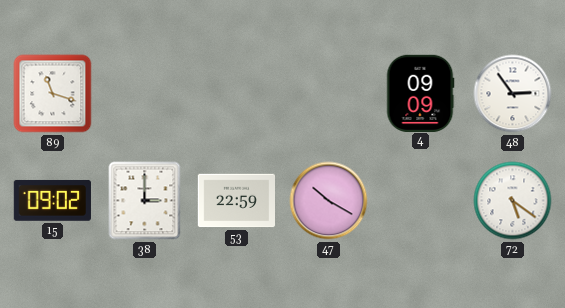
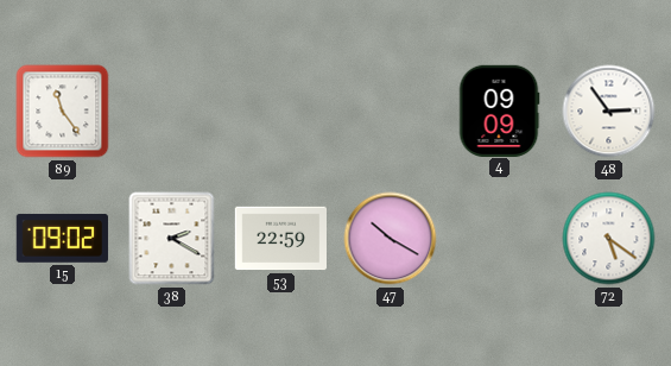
89: 11:18 -> 11:24
38: 3:00 -> 2:20
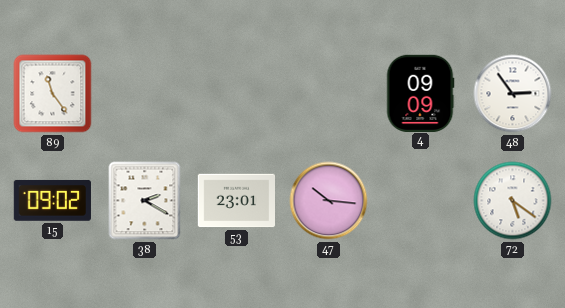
53: 22:59 -> 23:01
47: 10:20 -> 10:16
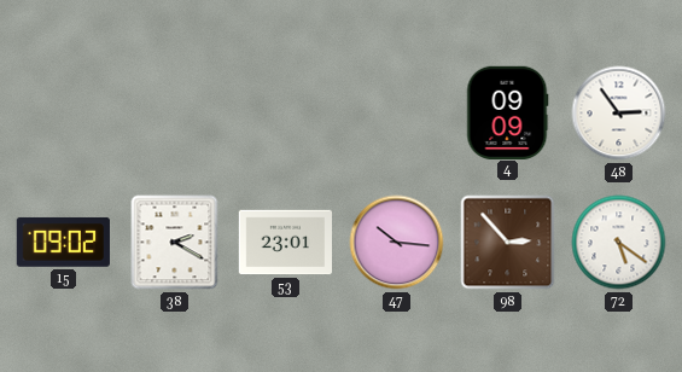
89: 11:24 -> none
98: none -> 2:53
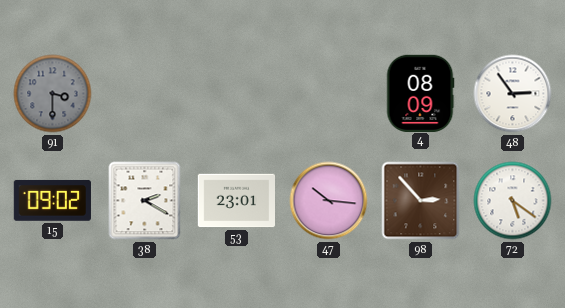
91: none -> 3:30
4: 09:09 -> 08:09
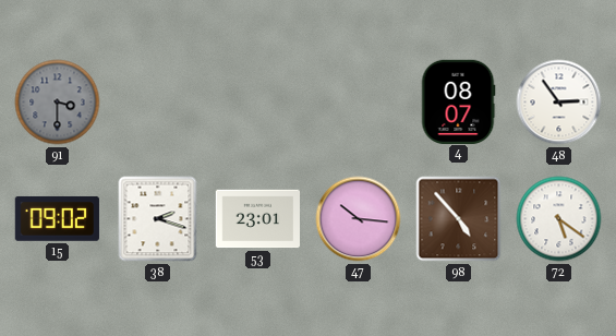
4: 08:09 -> 08:07
38: 2:20 -> 2:18
98: 2:53 -> 4:53
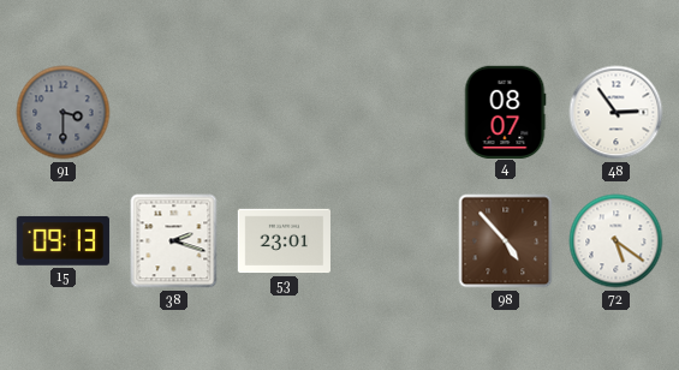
15: 09:02 -> 09:13
47: 10:16 -> none
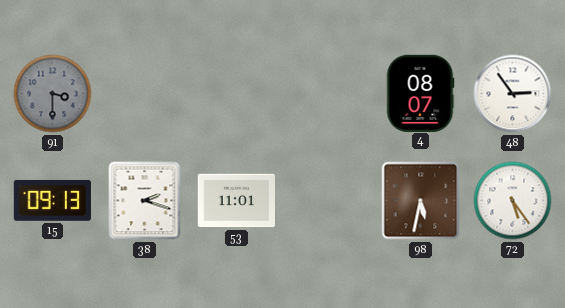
53: 23:01 -> 11:01
98: 4:53 -> 5:32
72: 5:21 -> 5:24
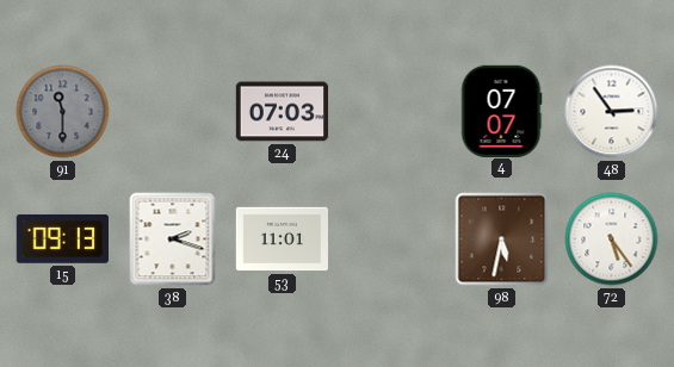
91: 3:30 -> 11:30
24: none -> 07:03
4: 08:07 -> 07:07
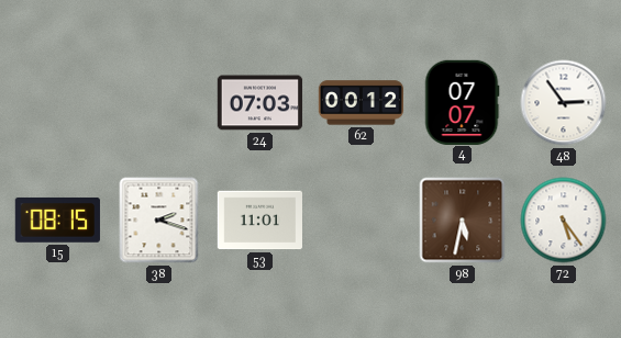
91: 11:30 -> none
62: none -> 00:12
15: 09:13 -> 08:15
